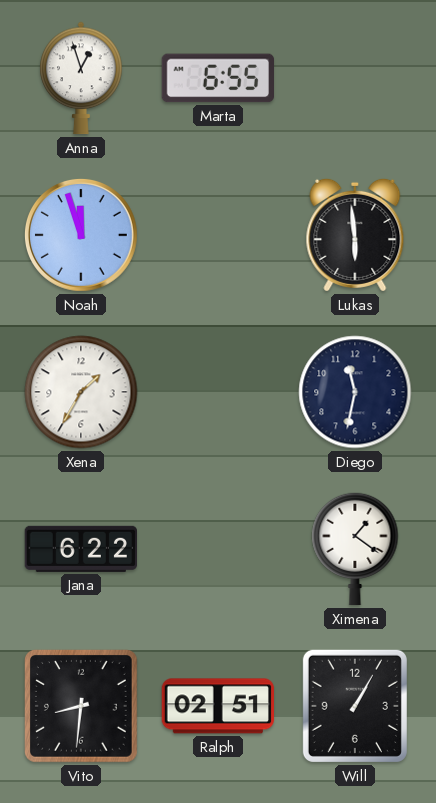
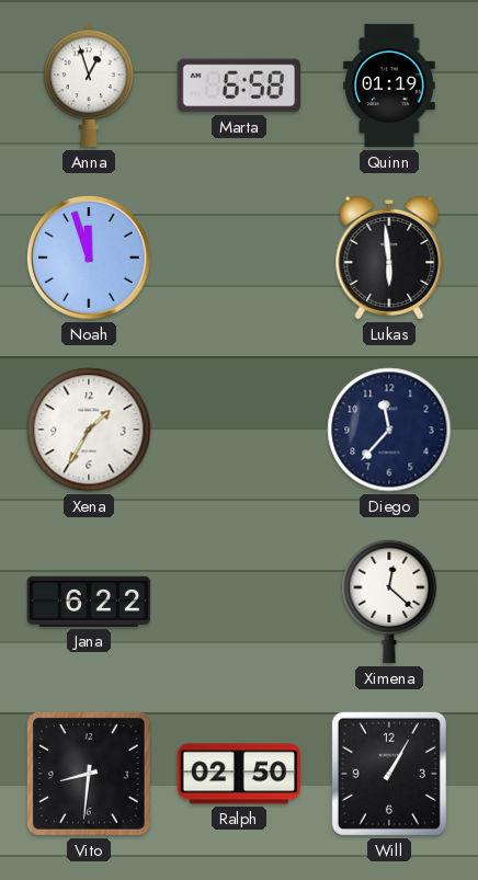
Marta: 6:55 -> 6:58
Quinn: none -> 01:19
Diego: 11:32 -> 11:37
Ximena: 1:21 -> 12:22
Ralph: 02:51 -> 02:50
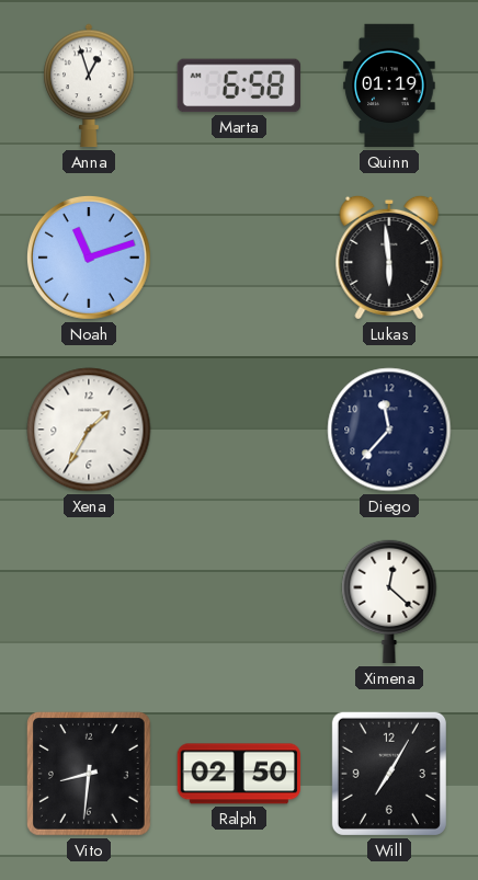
Noah: 11:57 -> 11:12
Jana: 6:22 -> none
Will: 1:05 -> 7:05
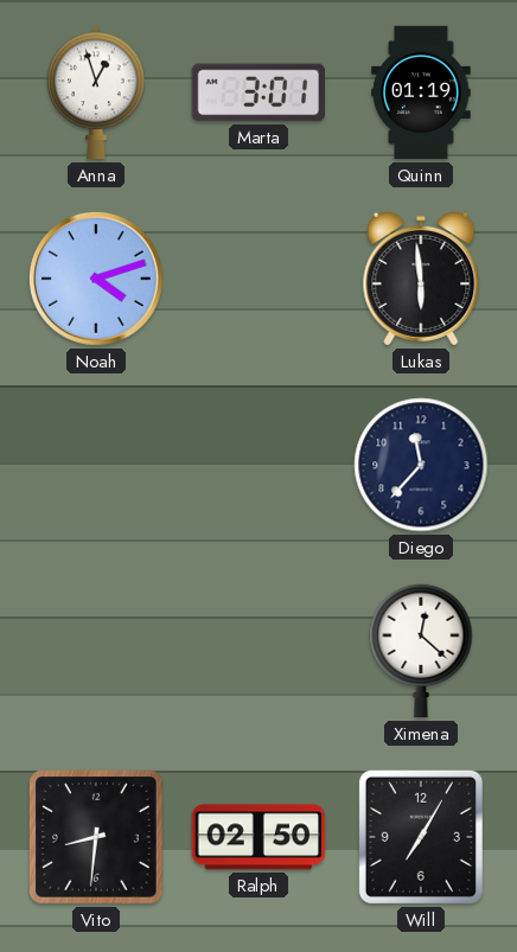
Marta: 6:58 -> 3:01
Noah: 11:12 -> 4:12
Xena: 1:35 -> none
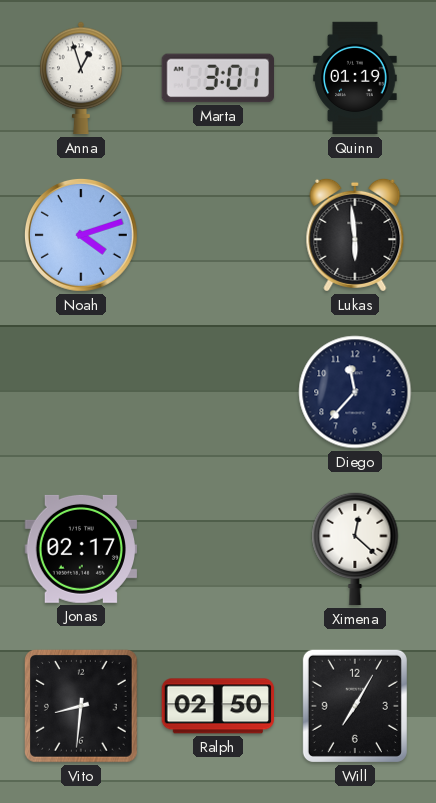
Jonas: none -> 02:17
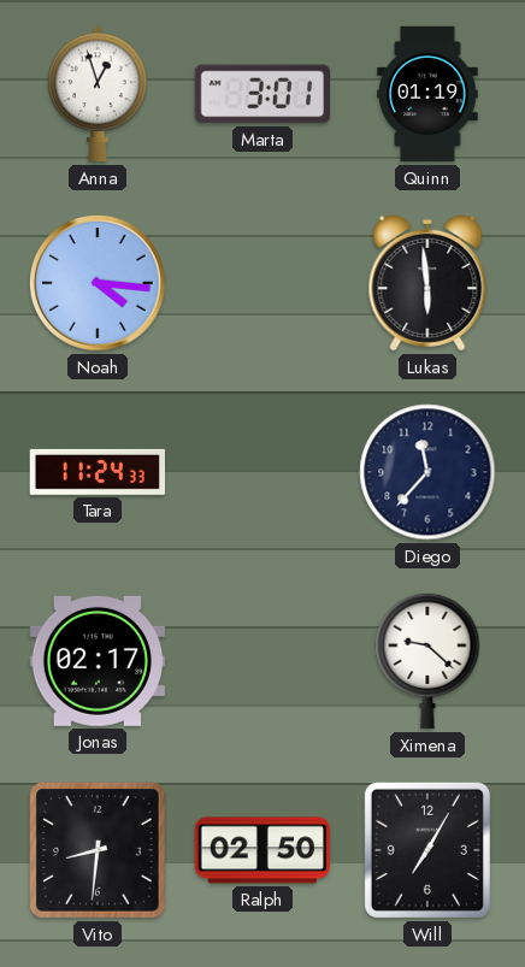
Noah: 4:12 -> 4:16
Tara: none -> 11:24
Ximena: 12:22 -> 9:22
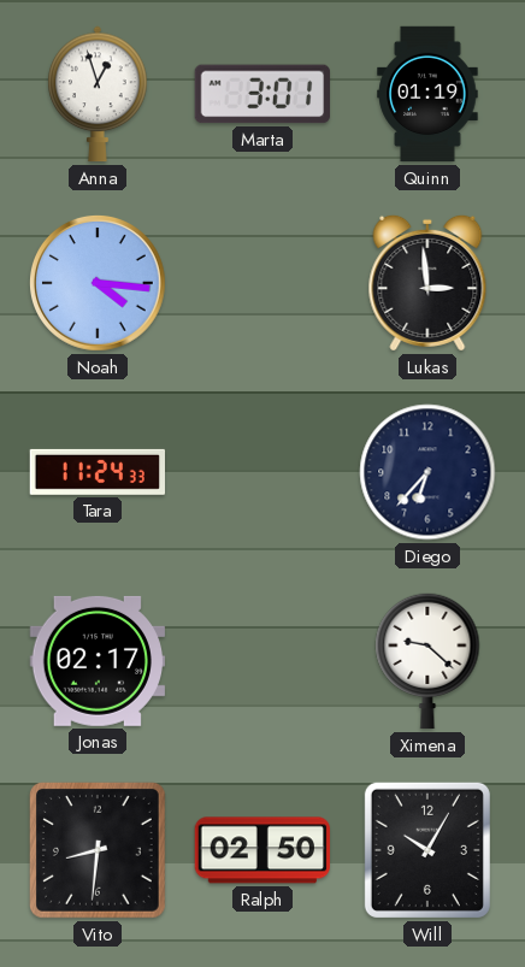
Lukas: 5:59 -> 2:59
Diego: 11:37 -> 6:37
Will: 7:05 -> 10:05
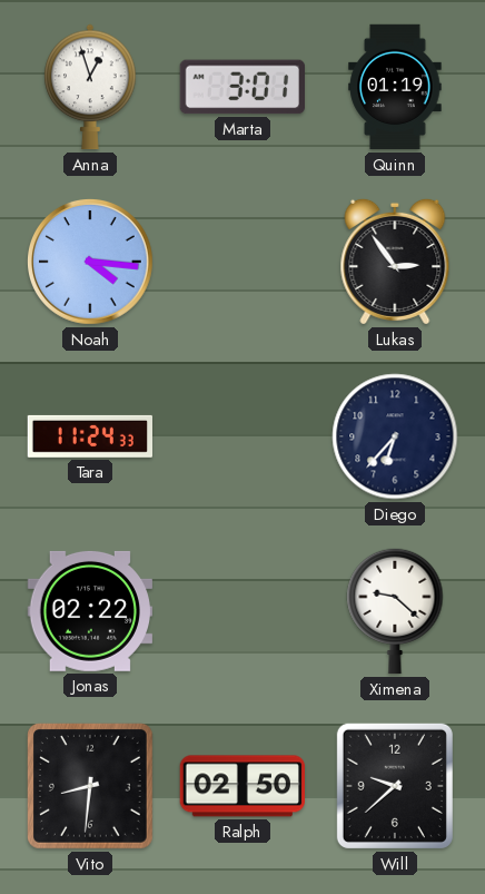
Lukas: 2:59 -> 2:54
Jonas: 02:17 -> 02:22
Will: 10:05 -> 9:38
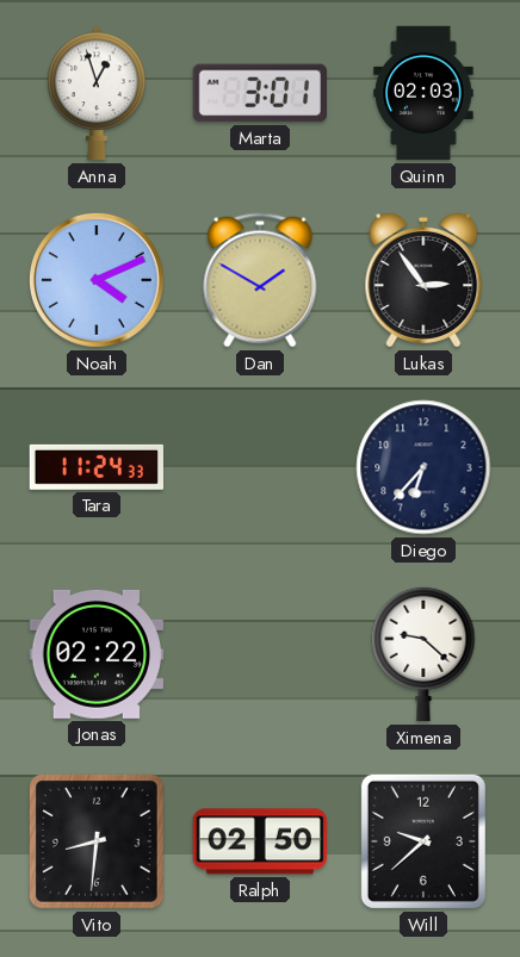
Quinn: 01:19 -> 02:03
Noah: 4:16 -> 4:11
Dan: none -> 1:50
